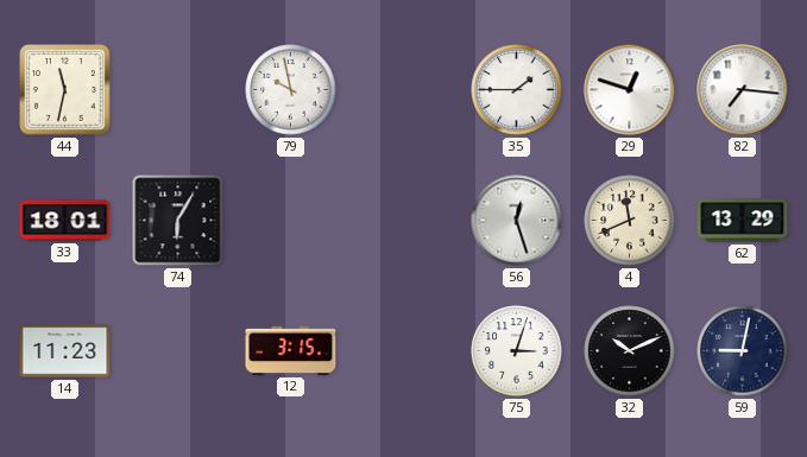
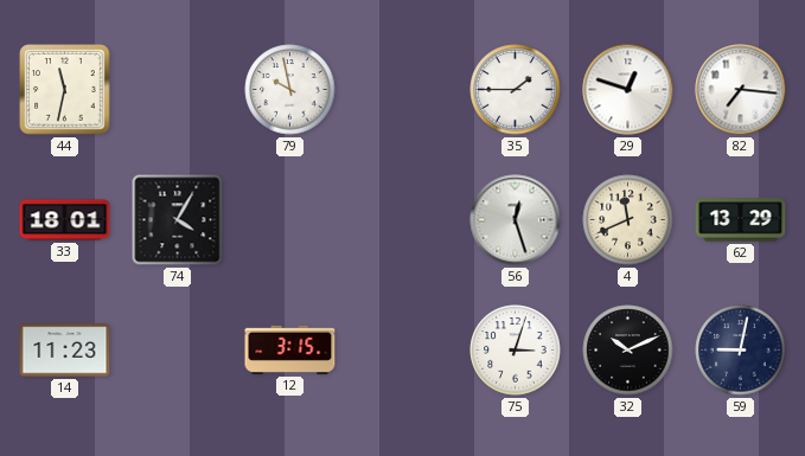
74: 6:05 -> 4:05
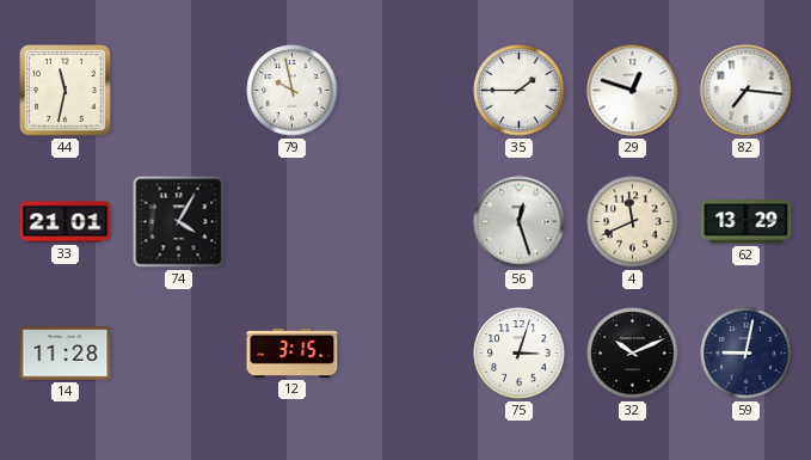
33: 18:01 -> 21:01
14: 11:23 -> 11:28
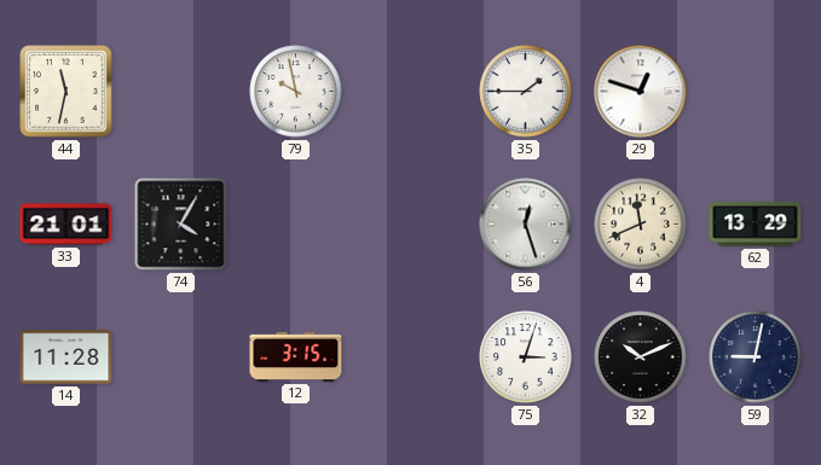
82: 7:16 -> none
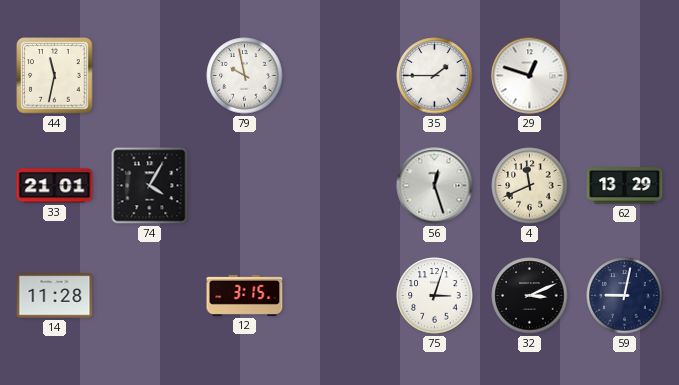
32: 10:11 -> 3:11
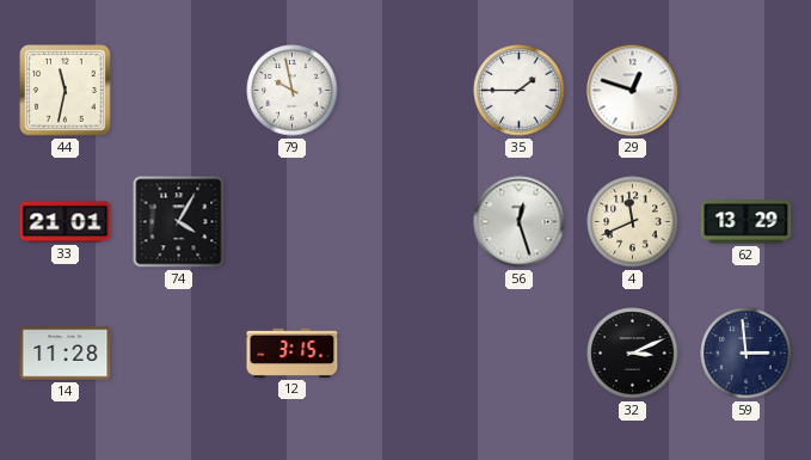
75: 3:03 -> none
59: 9:02 -> 2:59
